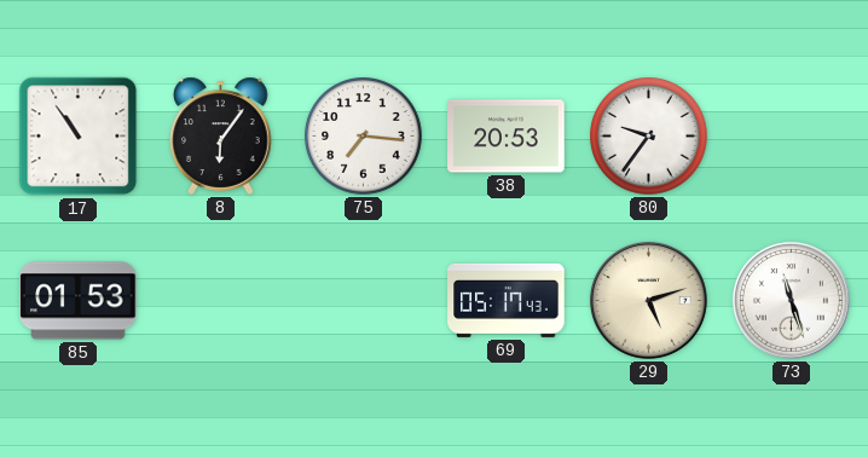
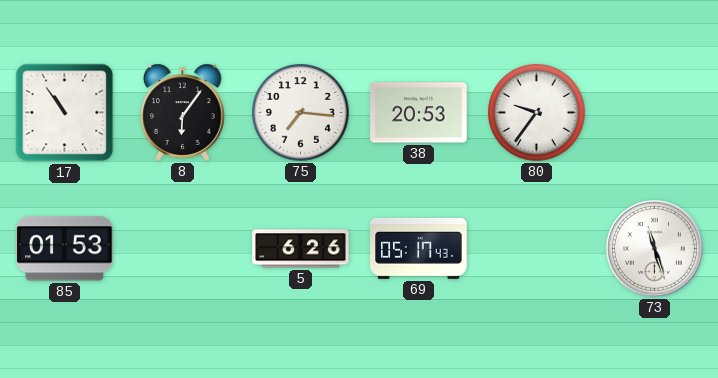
5: none -> 6:26
29: 5:12 -> none
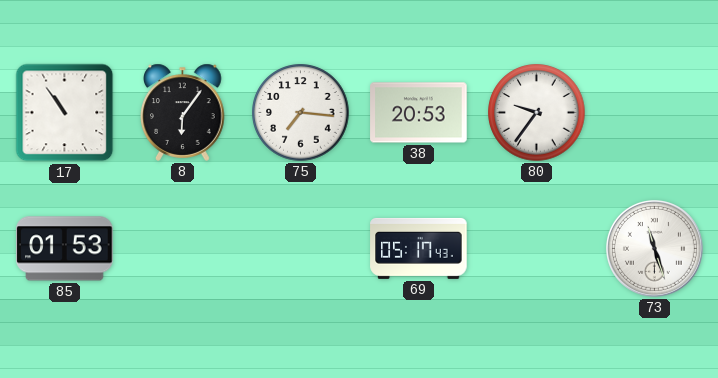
5: 6:26 -> none
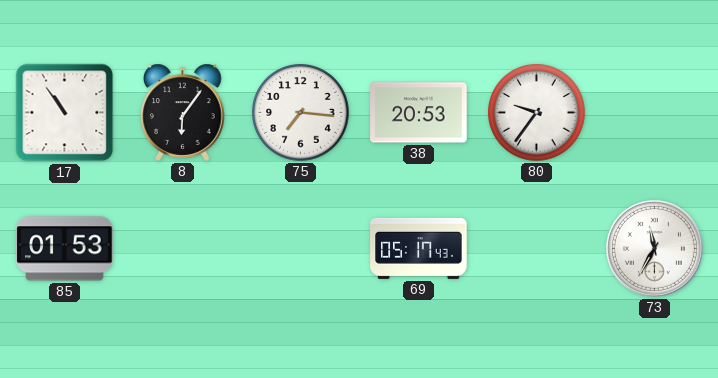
73: 11:27 -> 11:35
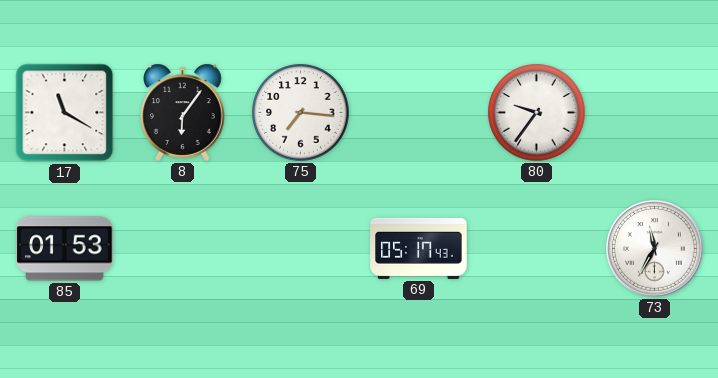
17: 10:54 -> 11:20
38: 20:53 -> none
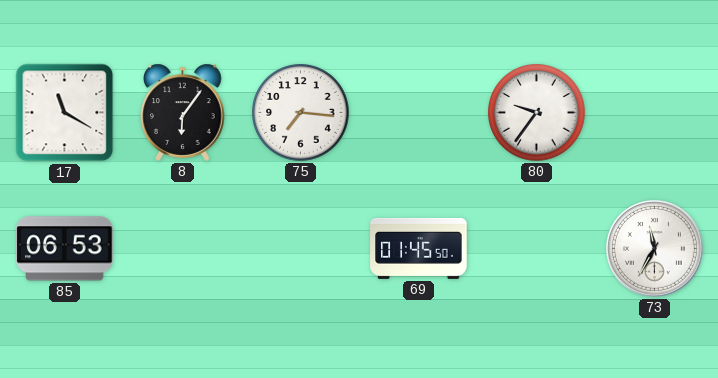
85: 01:53 -> 06:53
69: 05:17 -> 01:45
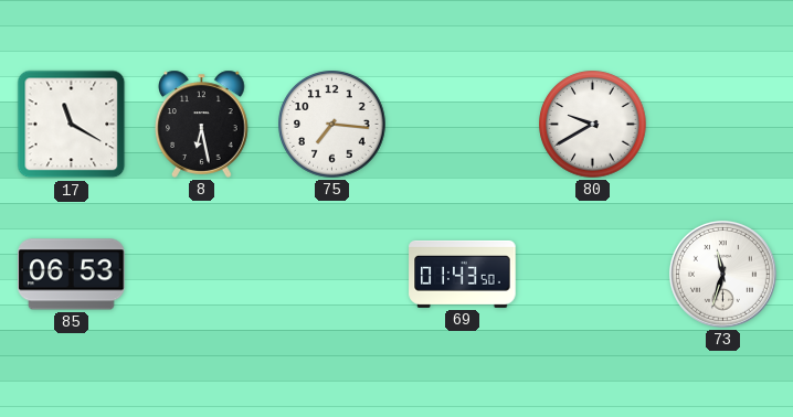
8: 6:06 -> 6:28
80: 9:36 -> 9:40
69: 01:45 -> 01:43
73: 11:35 -> 11:33
